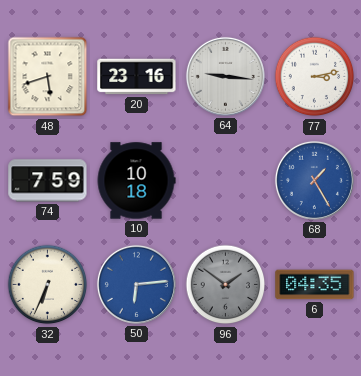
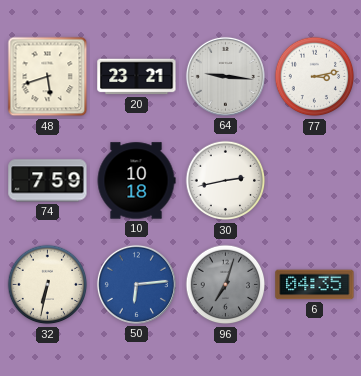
20: 23:16 -> 23:21
30: none -> 2:43
68: 1:25 -> none
32: 6:34 -> 6:32
96: 1:51 -> 7:03
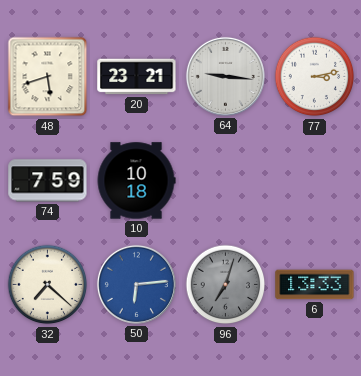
30: 2:43 -> none
32: 6:32 -> 7:22
6: 04:35 -> 13:33
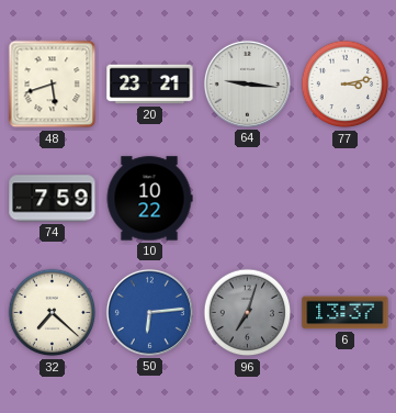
10: 10:18 -> 10:22
6: 13:33 -> 13:37
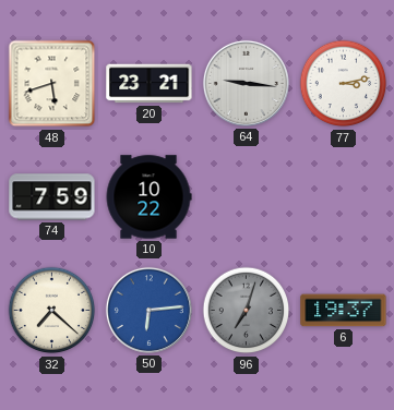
6: 13:37 -> 19:37
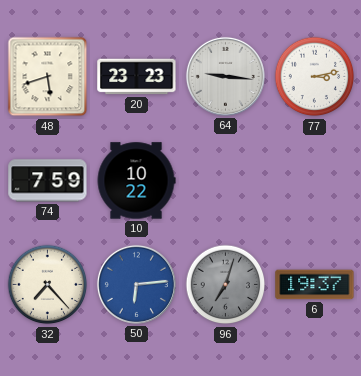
20: 23:21 -> 23:23
32: 7:22 -> 7:23
